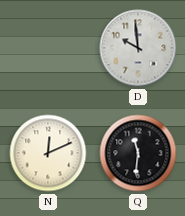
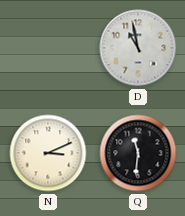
D: 9:59 -> 10:58
N: 12:11 -> 3:11
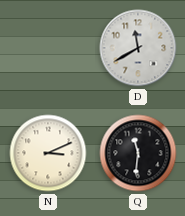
D: 10:58 -> 11:40
